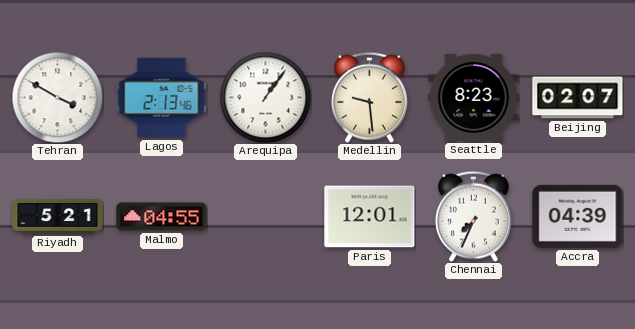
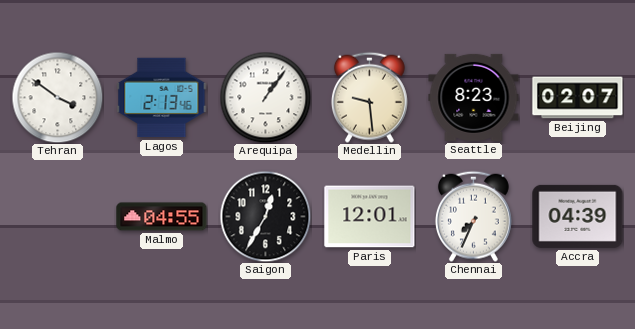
Tehran: 3:50 -> 3:51
Riyadh: 5:21 -> none
Saigon: none -> 12:35
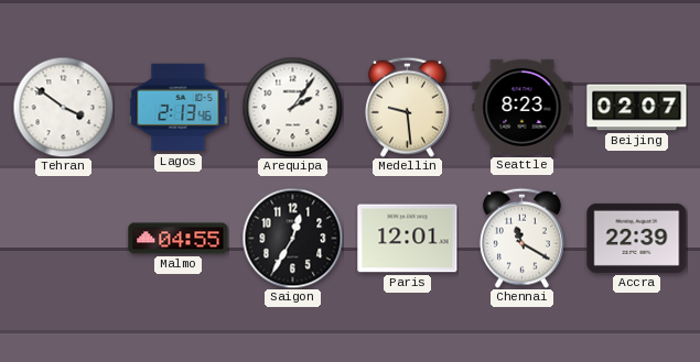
Arequipa: 1:06 -> 2:06
Chennai: 7:34 -> 11:20
Accra: 04:39 -> 22:39
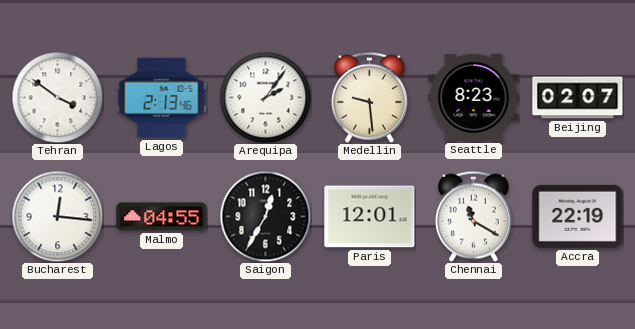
Bucharest: none -> 12:16
Accra: 22:39 -> 22:19
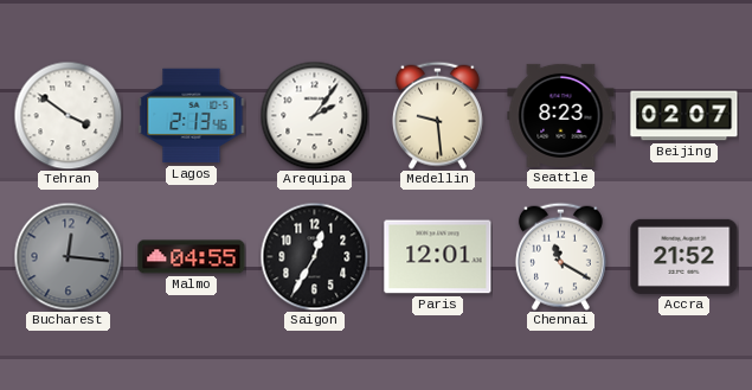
Bucharest dial: white -> grey
Accra: 22:19 -> 21:52
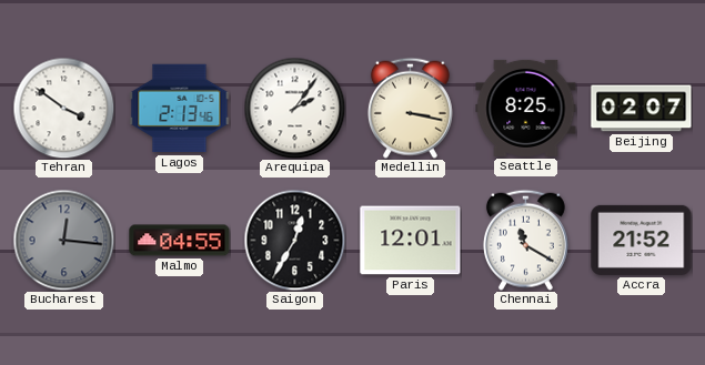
Medellin: 9:29 -> 3:17
Seattle: 8:23 -> 8:25
